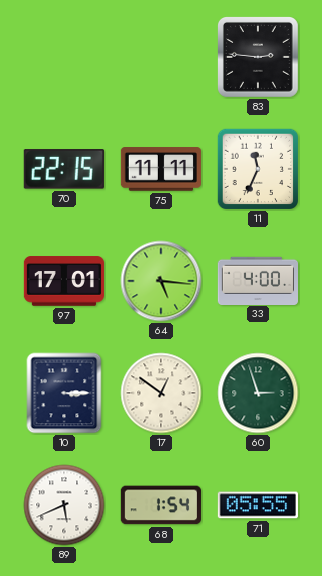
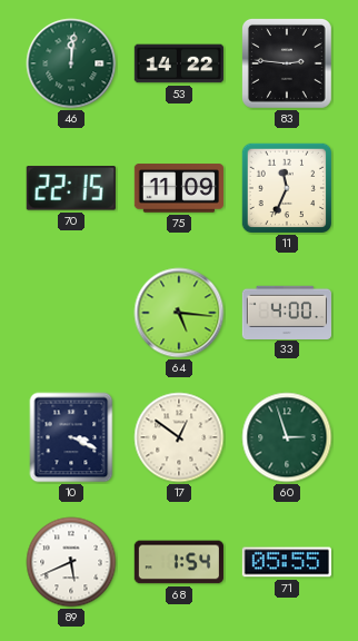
46: none -> 12:01
53: none -> 14:22
75: 11:11 -> 11:09
97: 17:01 -> none
10: 3:15 -> 3:19
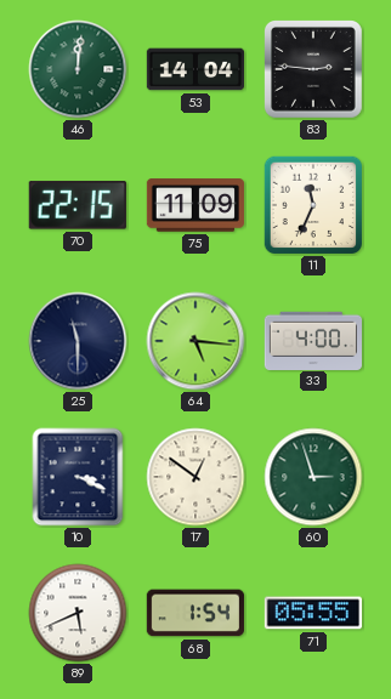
53: 14:22 -> 14:04
25: none -> 11:30
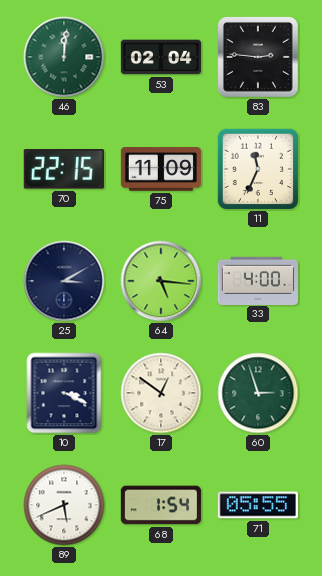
53: 14:04 -> 02:04
25: 11:30 -> 3:10
